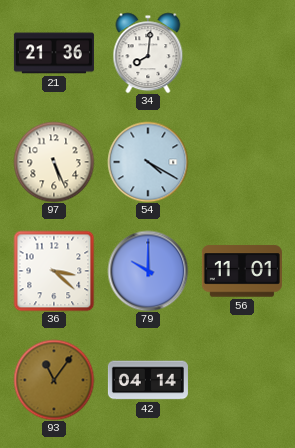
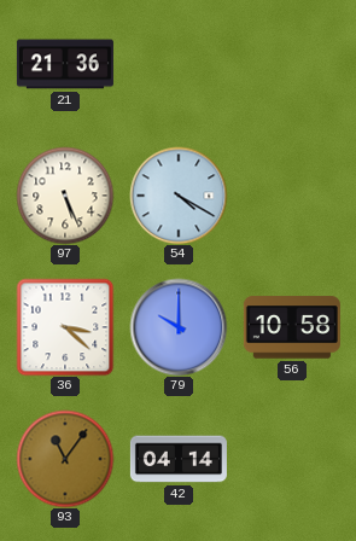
34: 8:01 -> none
56: 11:01 -> 10:58
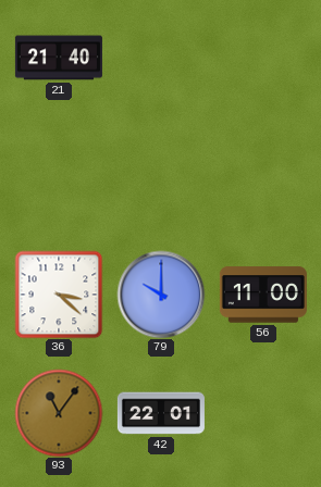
21: 21:36 -> 21:40
97: 5:26 -> none
54: 4:20 -> none
56: 10:58 -> 11:00
42: 04:14 -> 22:01
